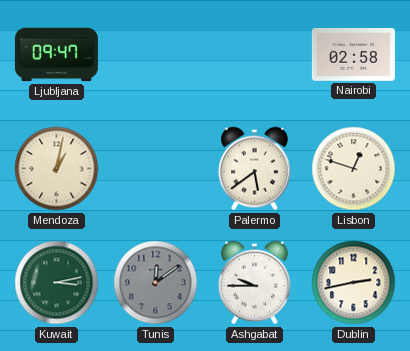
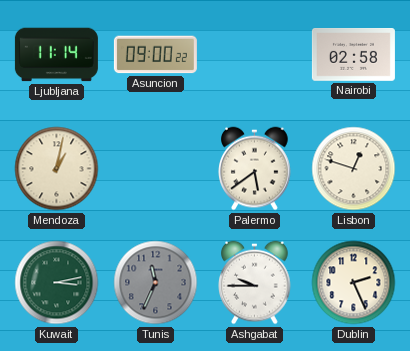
Ljubljana: 09:47 -> 11:14
Asuncion: none -> 09:00
Tunis: 12:09 -> 11:34
Dublin: 2:43 -> 2:26
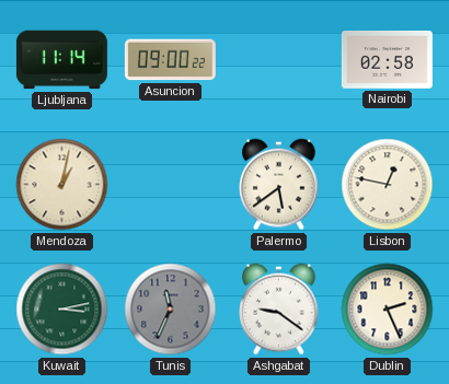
Lisbon: 12:48 -> 12:47
Ashgabat: 9:45 -> 9:21
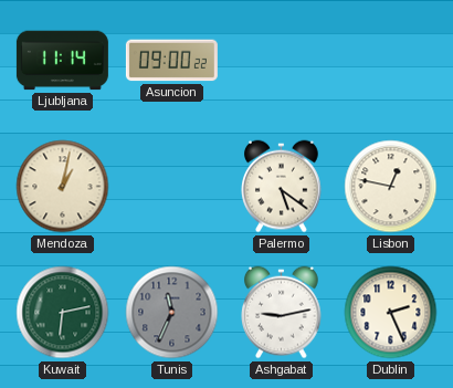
Nairobi: 02:58 -> none
Palermo: 5:39 -> 5:21
Kuwait: 3:13 -> 6:13
Ashgabat: 9:21 -> 9:13
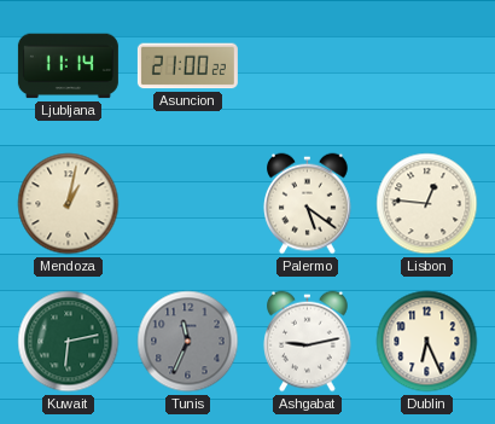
Asuncion: 09:00 -> 21:00
Lisbon: 12:47 -> 12:46
Dublin: 2:26 -> 6:26
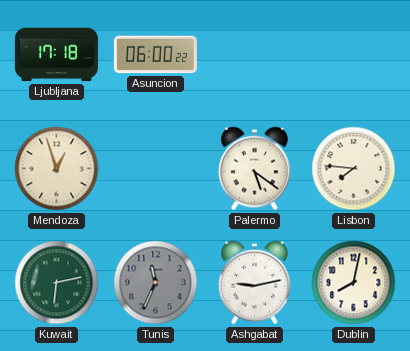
Ljubljana: 11:14 -> 17:18
Asuncion: 21:00 -> 06:00
Mendoza: 1:02 -> 12:57
Lisbon: 12:46 -> 7:46
Dublin: 6:26 -> 8:02
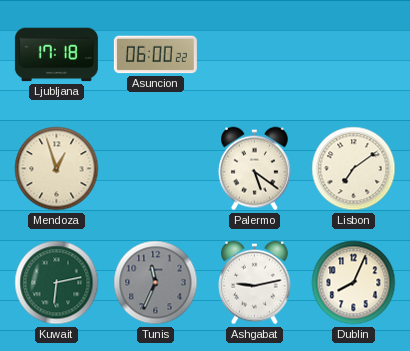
Lisbon: 7:46 -> 7:09
Dublin: 8:02 -> 8:04
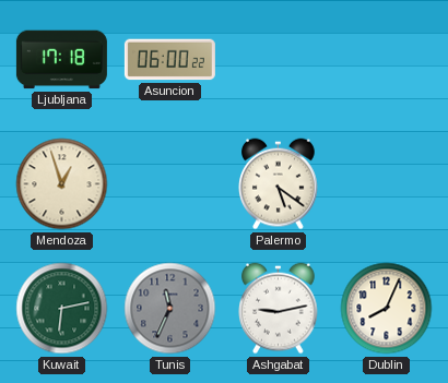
Lisbon: 7:09 -> none
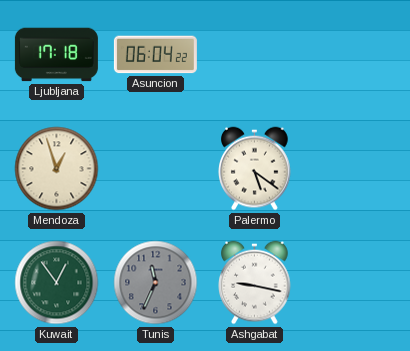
Asuncion: 06:00 -> 06:04
Kuwait: 6:13 -> 12:54
Ashgabat: 9:13 -> 9:17
Dublin: 8:04 -> none
